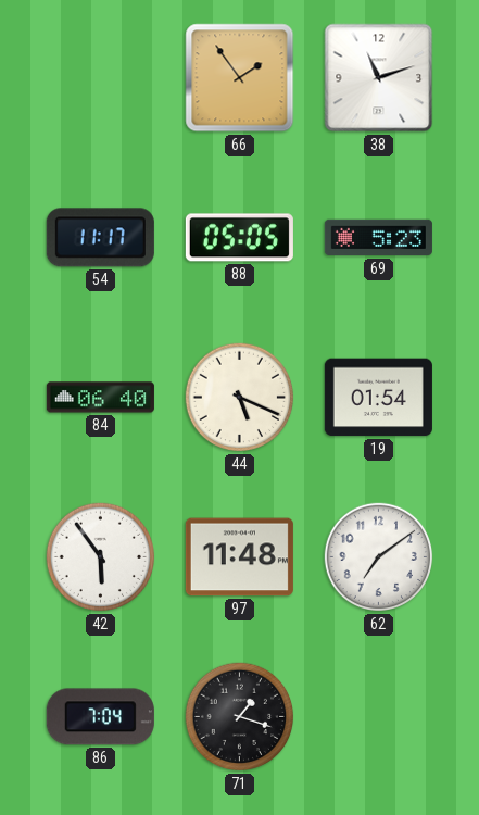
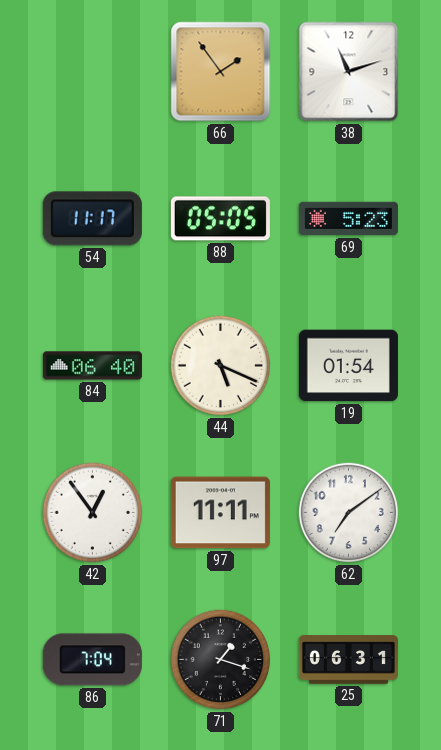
42: 5:54 -> 12:54
97: 11:48 -> 11:11
25: none -> 06:31
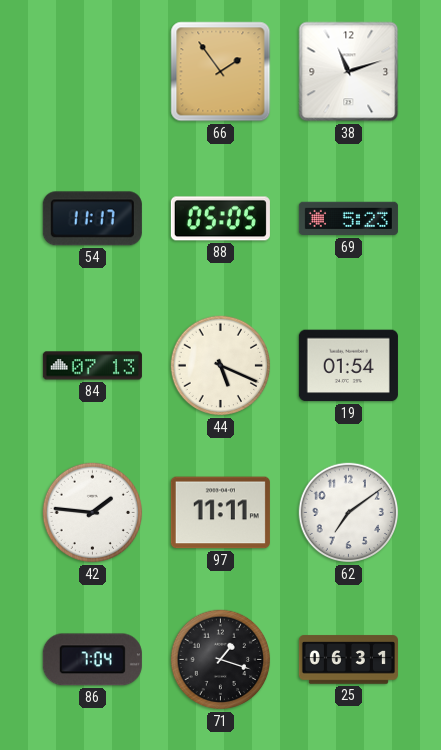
84: 06:40 -> 07:13
42: 12:54 -> 1:46
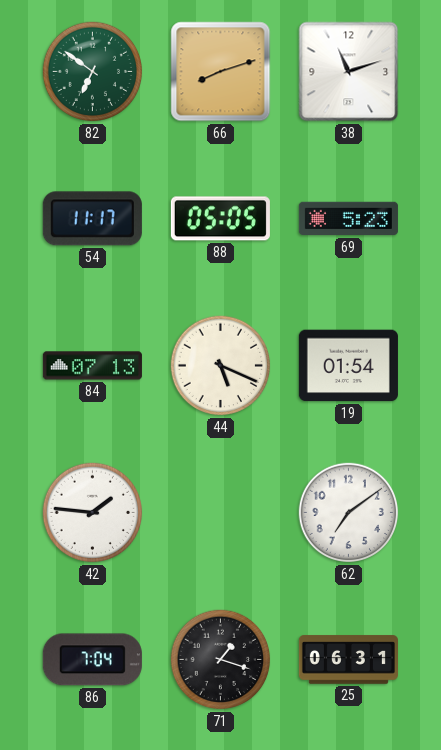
82: none -> 6:51
66: 1:54 -> 8:12
97: 11:11 -> none
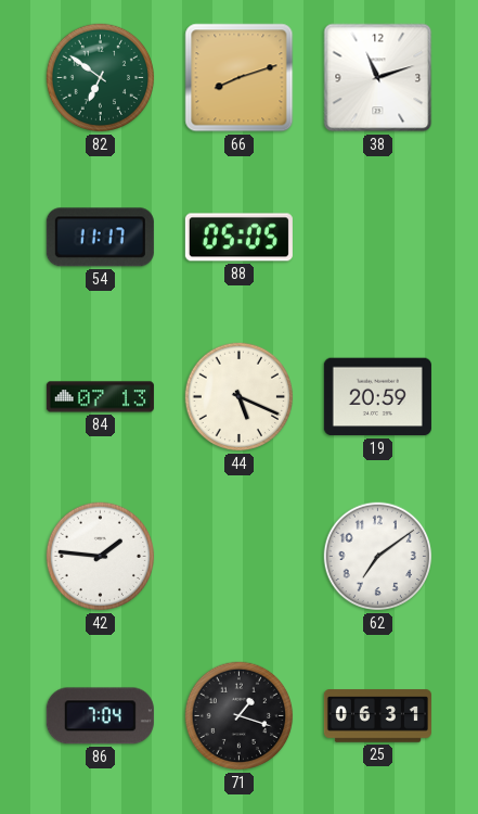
69: 5:23 -> none
19: 01:54 -> 20:59
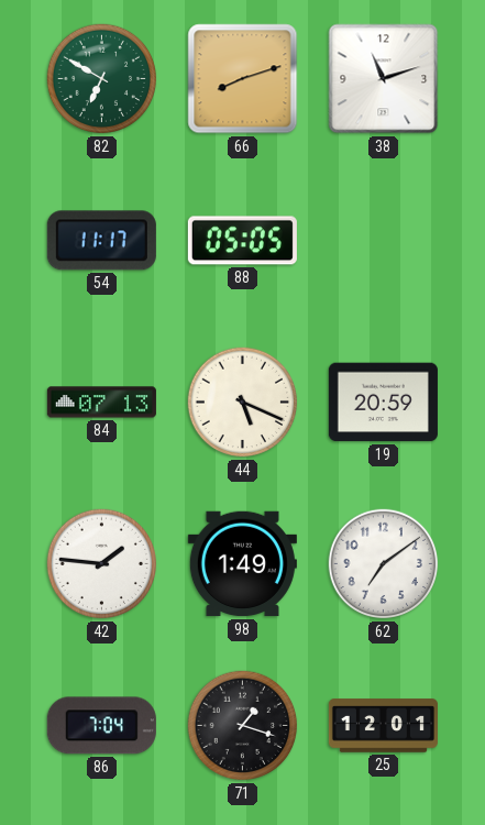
82: 6:51 -> 6:50
98: none -> 1:49
25: 06:31 -> 12:01
